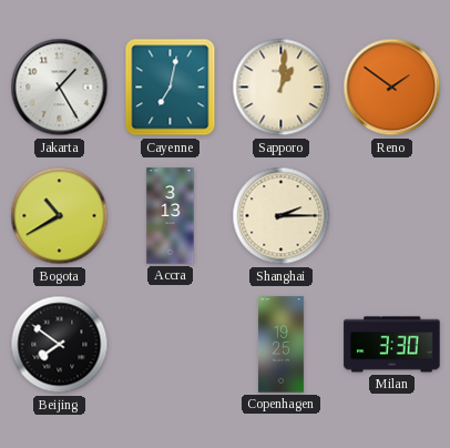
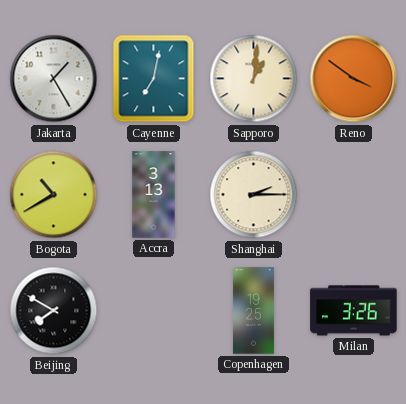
Reno: 1:51 -> 3:51
Beijing: 7:51 -> 7:50
Milan: 3:30 -> 3:26
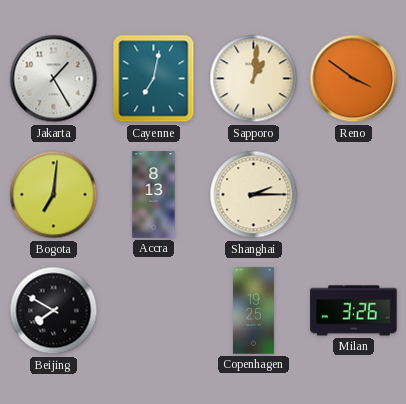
Bogota: 10:40 -> 7:01
Accra: 3:13 -> 8:13
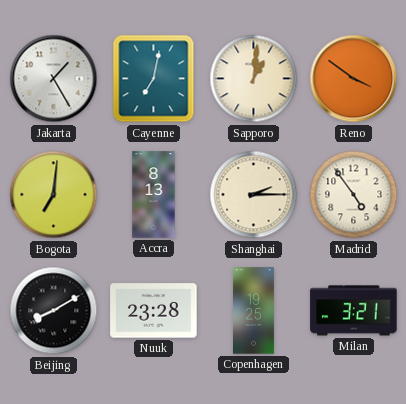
Madrid: none -> 4:54
Beijing: 7:50 -> 8:10
Nuuk: none -> 23:28
Milan: 3:26 -> 3:21
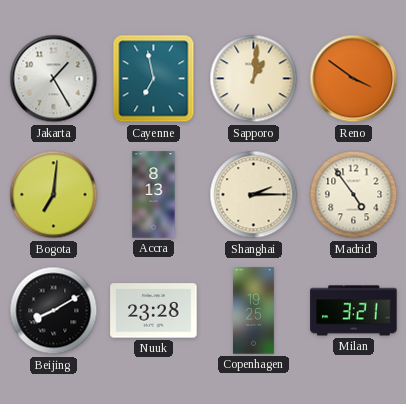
Cayenne: 7:02 -> 6:58
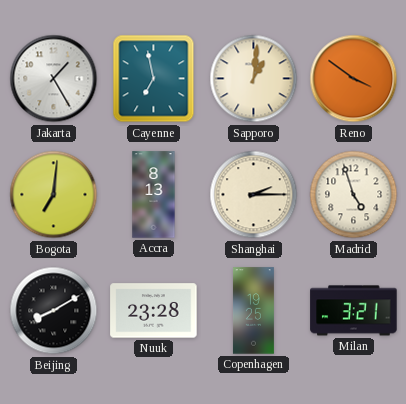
Madrid: 4:54 -> 4:57
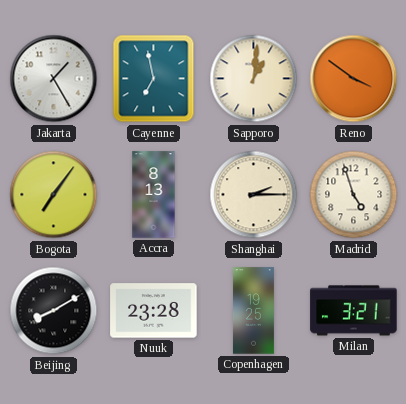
Bogota: 7:01 -> 7:06
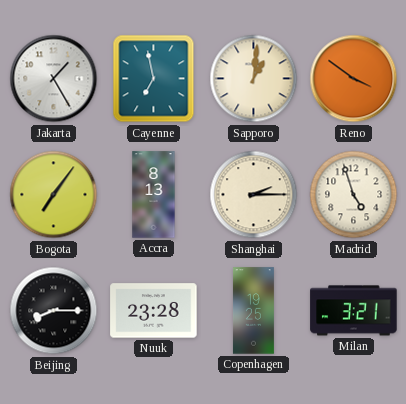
Beijing: 8:10 -> 8:15
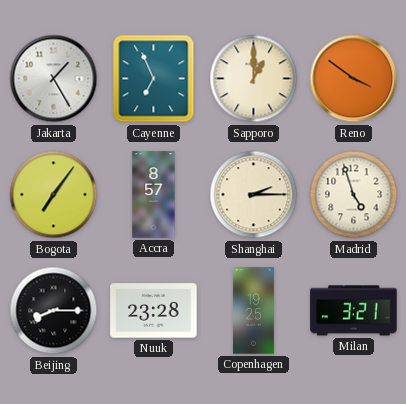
Cayenne: 6:58 -> 6:56
Sapporo: 1:01 -> 1:00
Accra: 8:13 -> 8:57
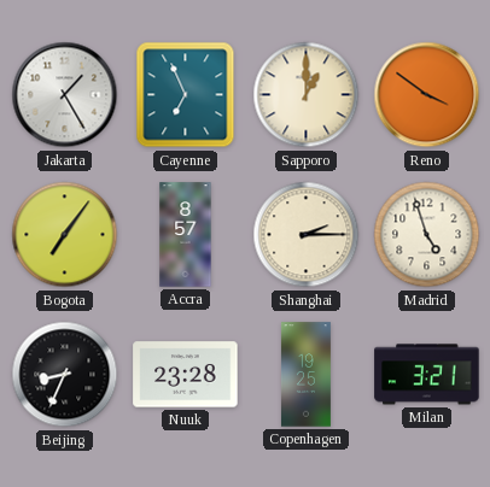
Beijing: 8:15 -> 8:34
